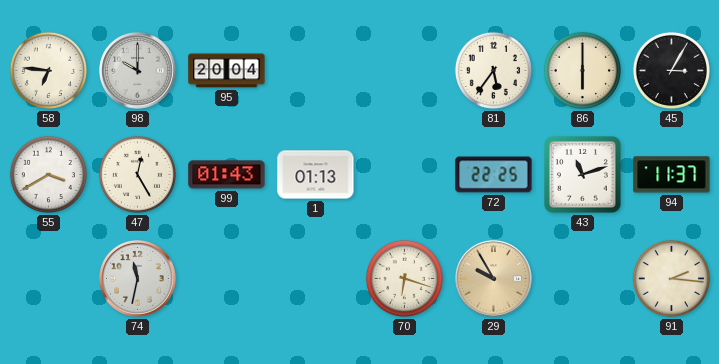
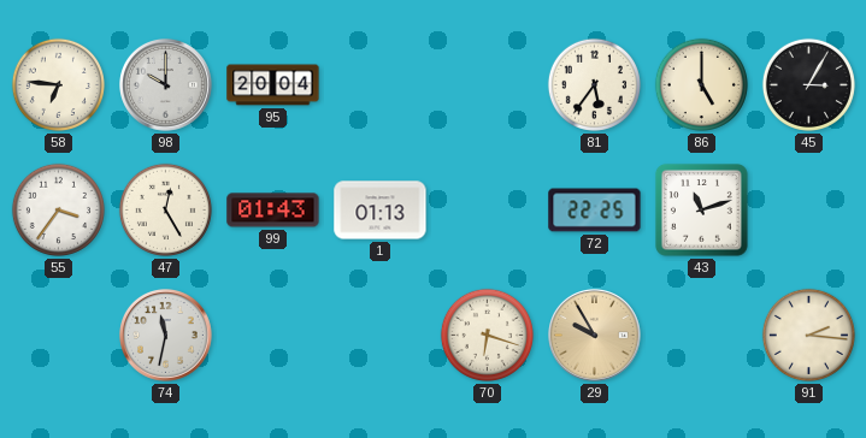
86: 6:00 -> 5:00
55: 3:40 -> 3:36
94: 11:37 -> none
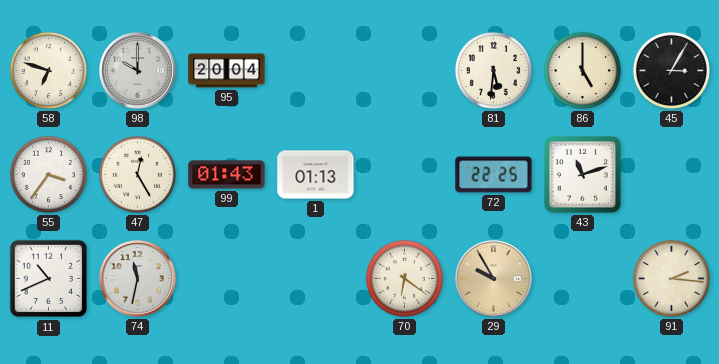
58: 6:46 -> 6:48
81: 5:36 -> 5:31
11: none -> 10:41
70: 6:18 -> 6:21
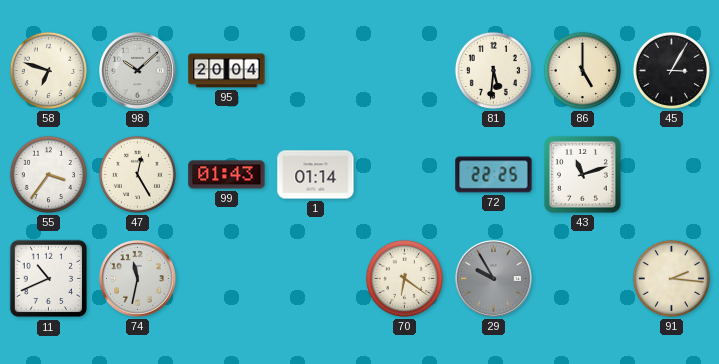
98: 10:00 -> 10:08
1: 01:13 -> 01:14
29 dial: champagne -> grey
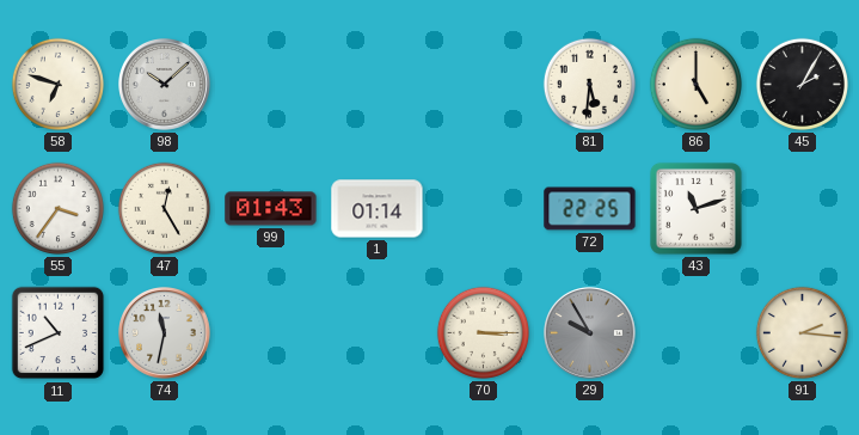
95: 20:04 -> none
45: 3:05 -> 2:05
70: 6:21 -> 3:15
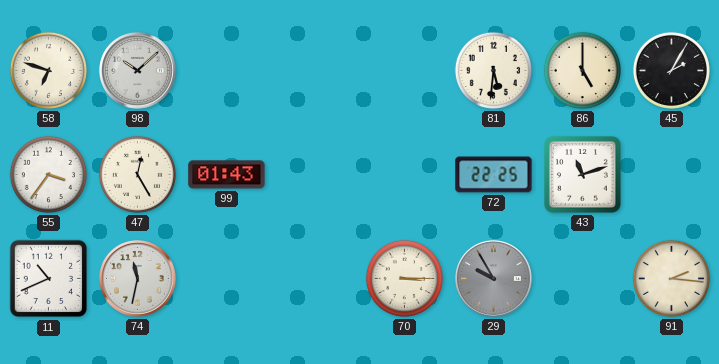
1: 01:14 -> none
